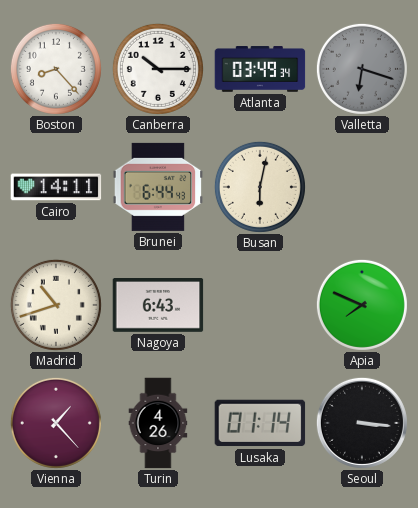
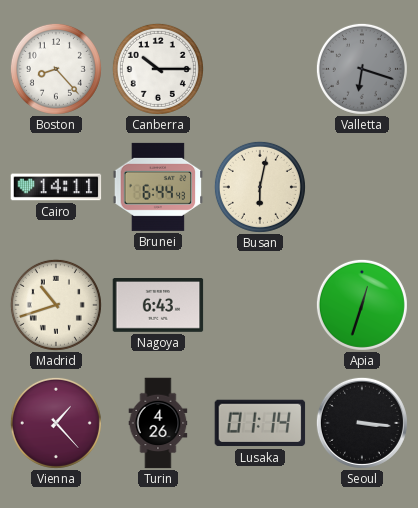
Atlanta: 03:49 -> none
Apia: 7:49 -> 12:33
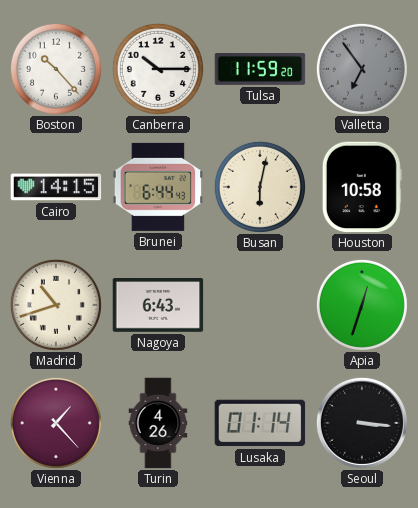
Boston: 8:23 -> 10:23
Tulsa: none -> 11:59
Valletta: 6:18 -> 6:54
Cairo: 14:11 -> 14:15
Houston: none -> 10:58
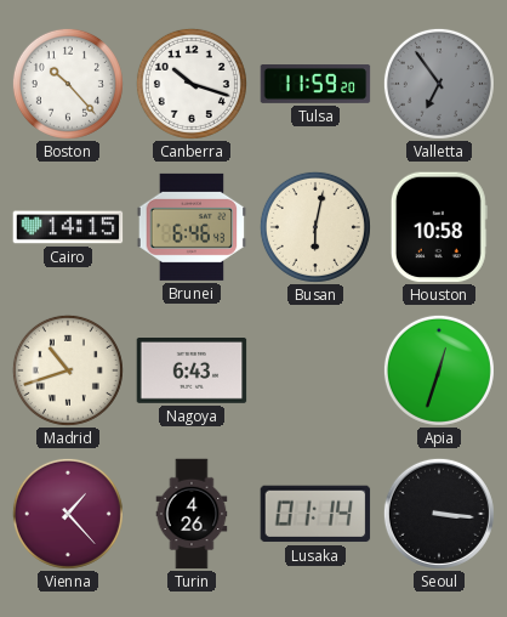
Canberra: 10:15 -> 10:18
Brunei: 6:44 -> 6:46
